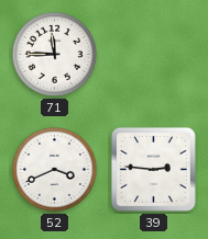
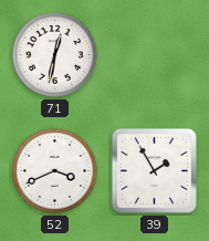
71: 11:45 -> 12:32
39: 2:46 -> 1:55
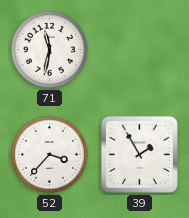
71: 12:32 -> 11:32
52: 3:41 -> 3:37
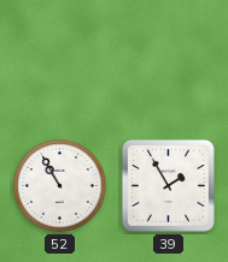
71: 11:32 -> none
52: 3:37 -> 10:55
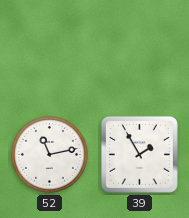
52: 10:55 -> 11:13
